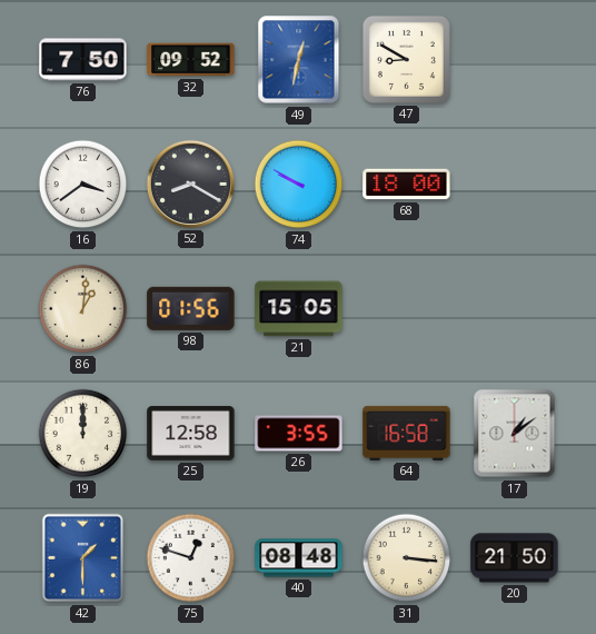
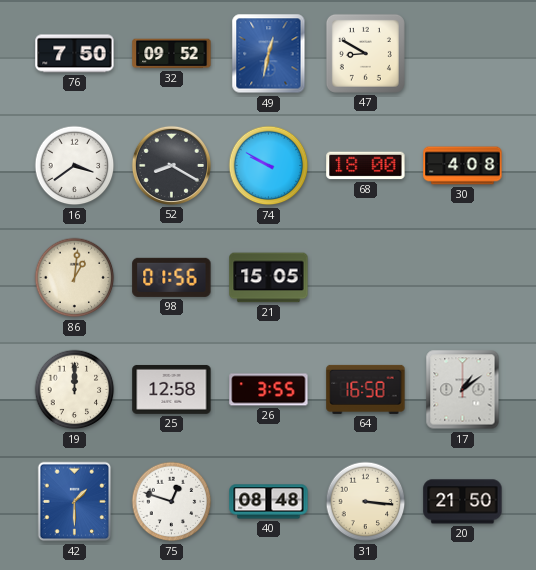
30: none -> 4:08
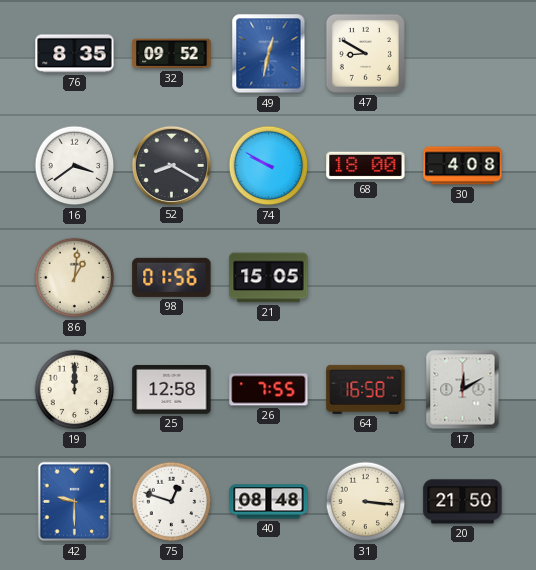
76: 7:50 -> 8:35
26: 3:55 -> 7:55
17: 1:09 -> 12:10
42: 1:30 -> 9:30
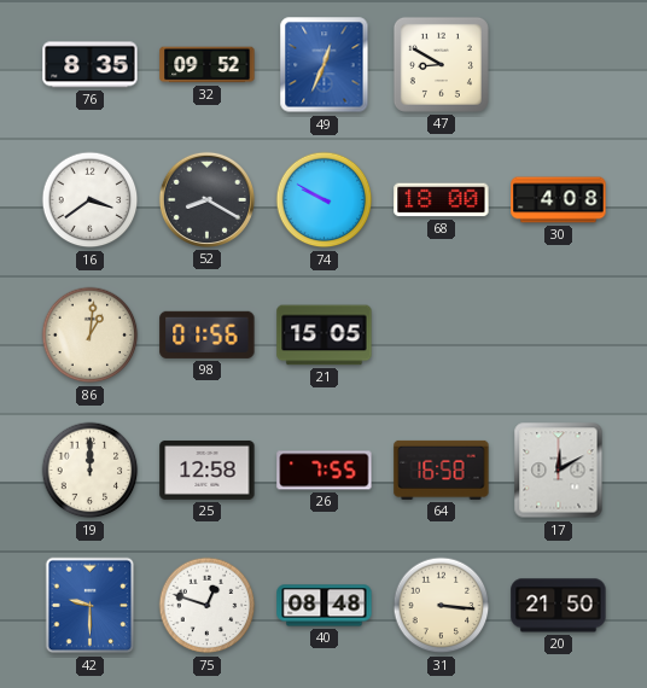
49: 12:32 -> 12:34
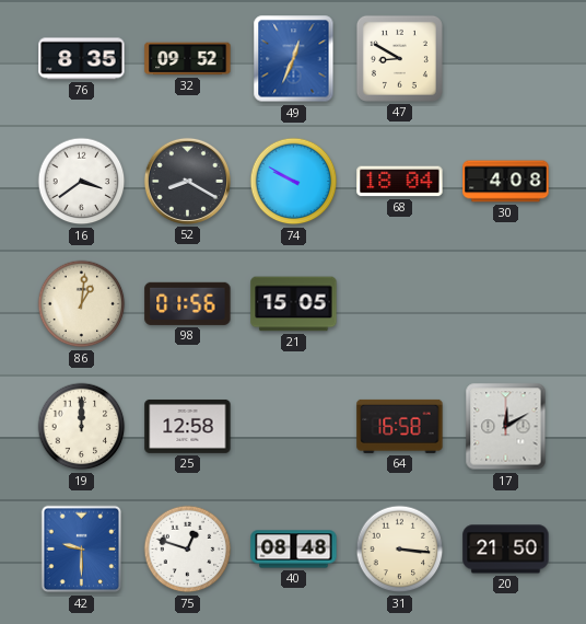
68: 18:00 -> 18:04
26: 7:55 -> none
